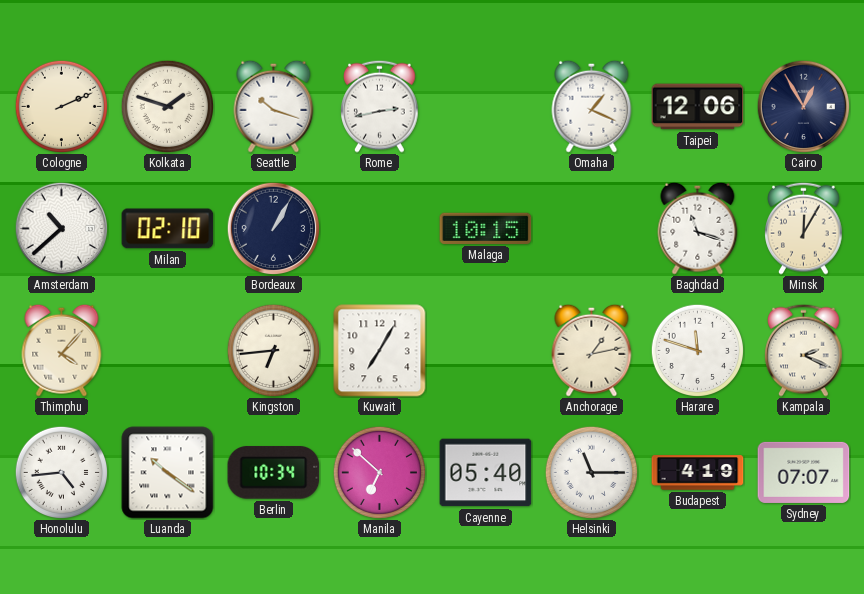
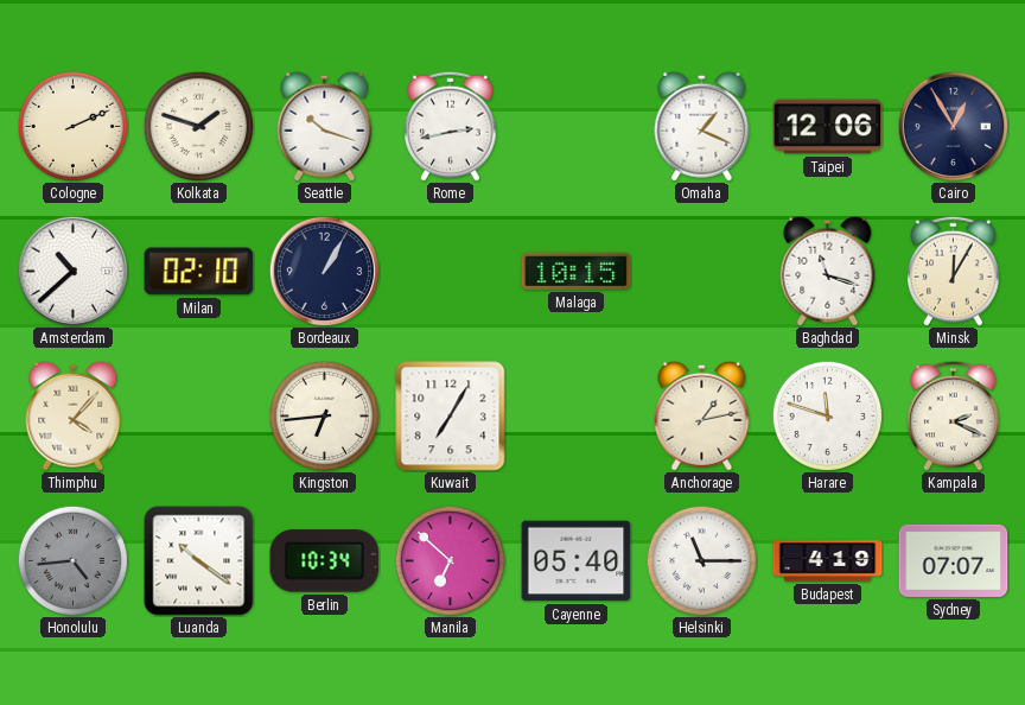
Honolulu dial: white -> grey
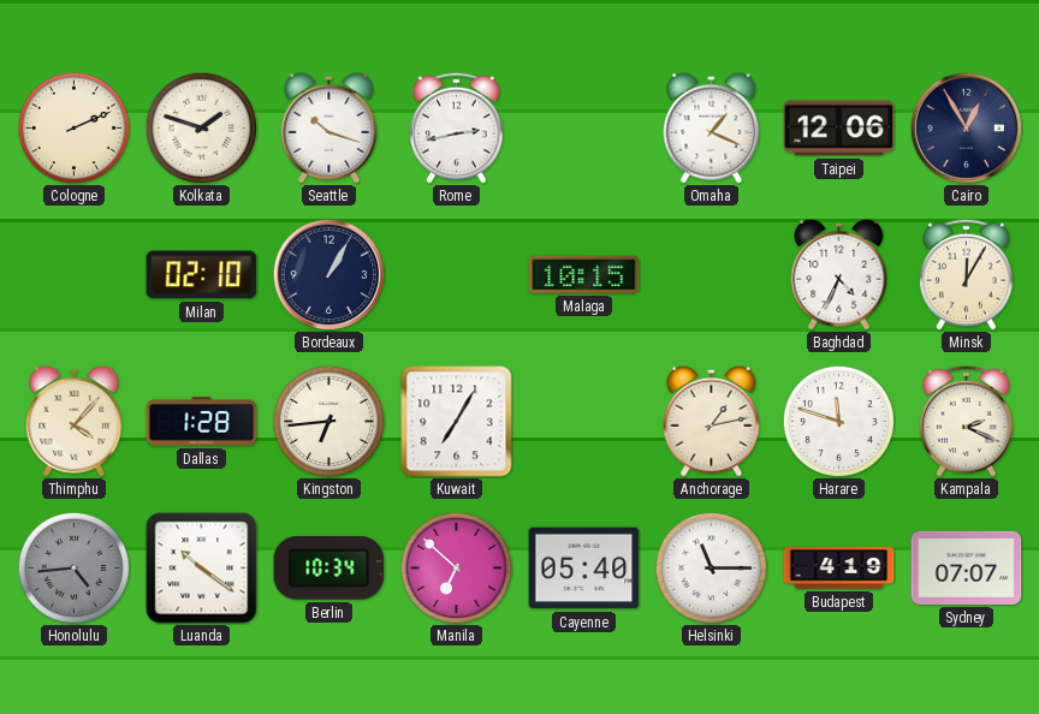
Amsterdam: 10:38 -> none
Baghdad: 11:18 -> 4:34
Dallas: none -> 1:28
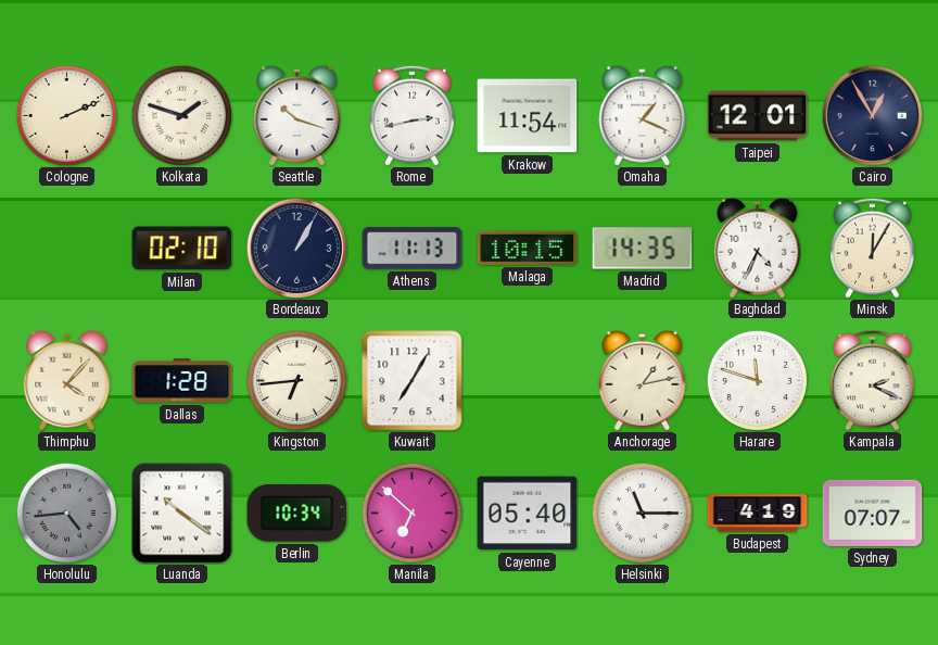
Krakow: none -> 11:54
Taipei: 12:06 -> 12:01
Athens: none -> 11:13
Madrid: none -> 14:35
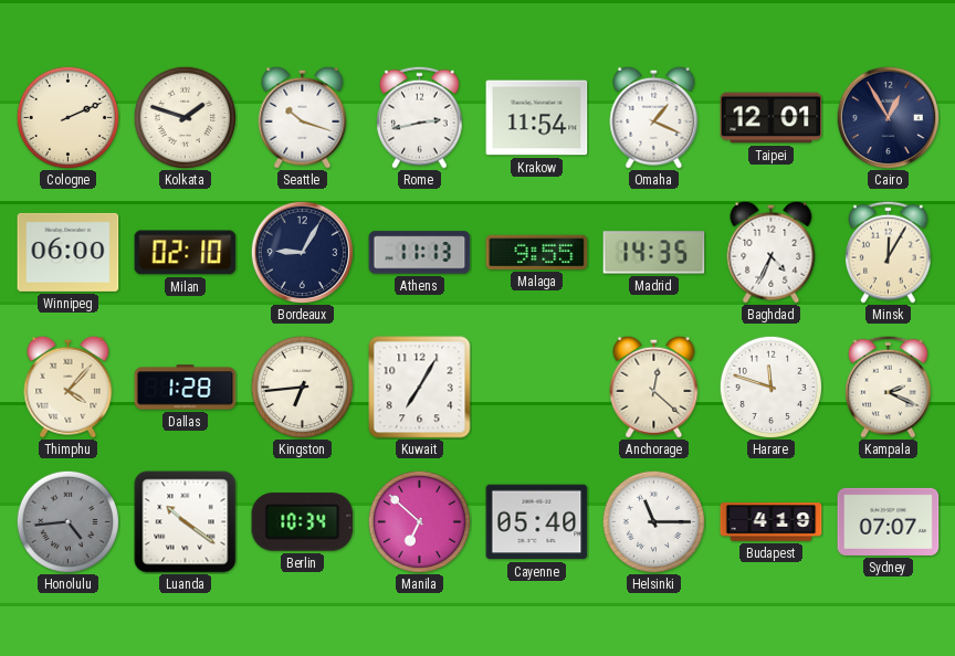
Winnipeg: none -> 06:00
Bordeaux: 1:05 -> 9:05
Malaga: 10:15 -> 9:55
Anchorage: 1:13 -> 12:22
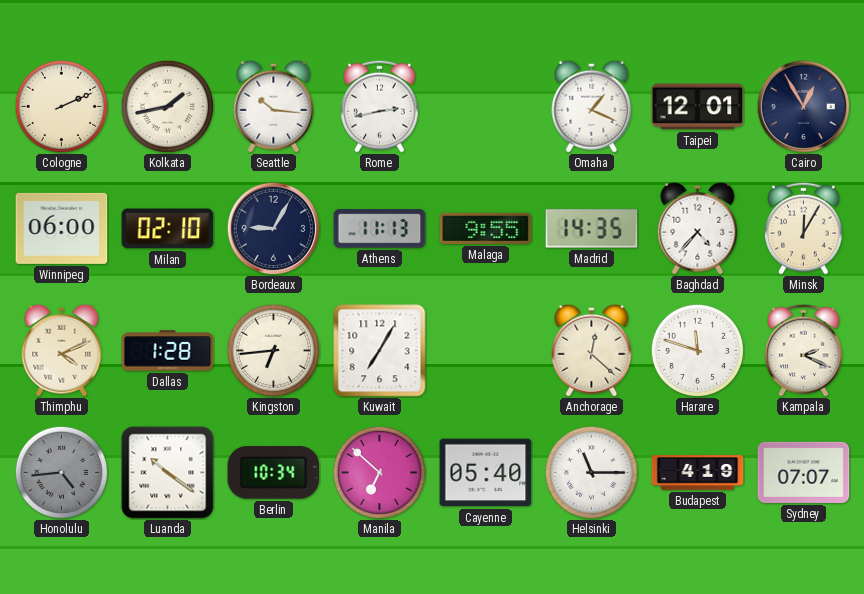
Kolkata: 1:48 -> 1:43
Seattle: 10:18 -> 10:16
Krakow: 11:54 -> none
Baghdad: 4:34 -> 4:37
Thimphu: 4:07 -> 4:11
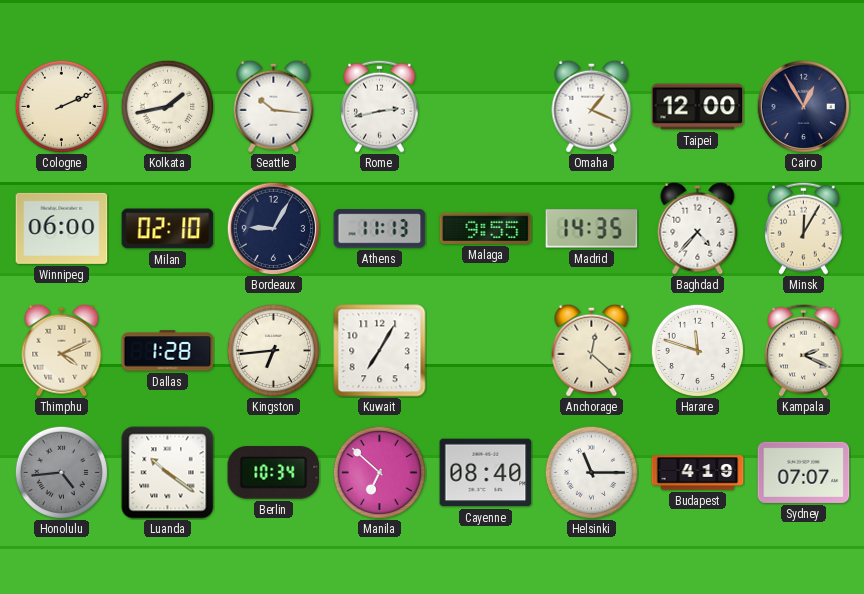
Taipei: 12:01 -> 12:00
Cayenne: 05:40 -> 08:40
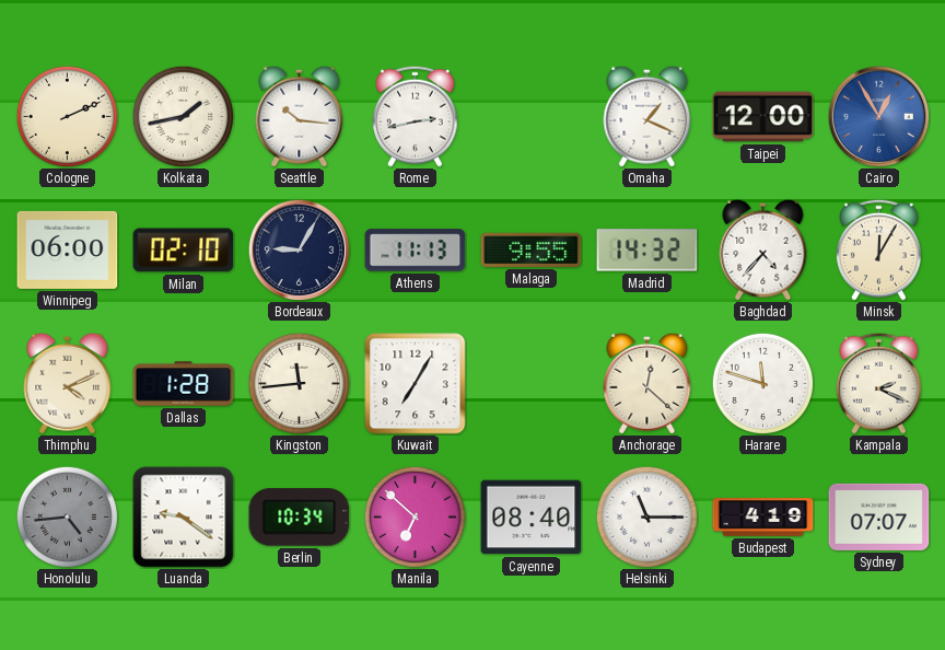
Cairo dial: navy -> blue
Madrid: 14:35 -> 14:32
Kingston: 6:44 -> 11:44
Luanda: 10:21 -> 9:21
